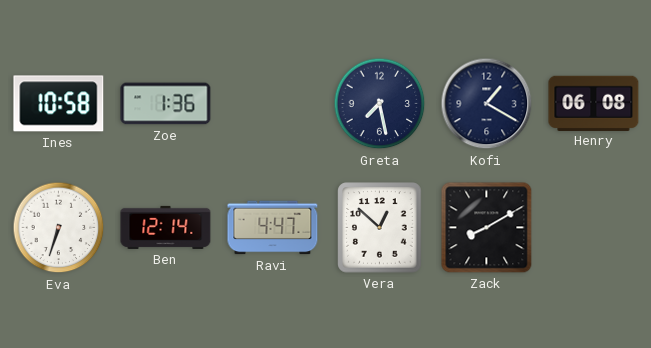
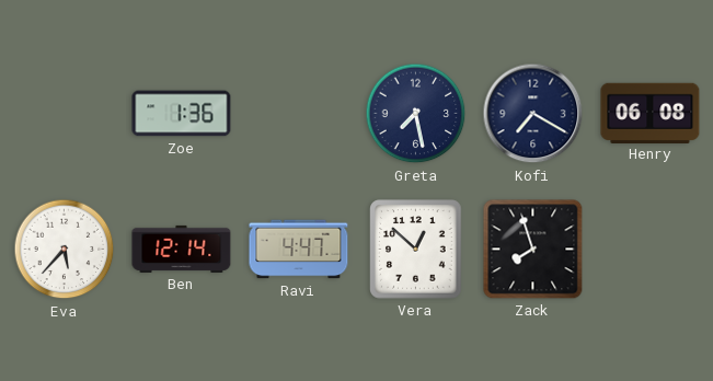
Ines: 10:58 -> none
Kofi: 1:20 -> 7:20
Eva: 6:33 -> 5:37
Zack: 8:10 -> 7:57
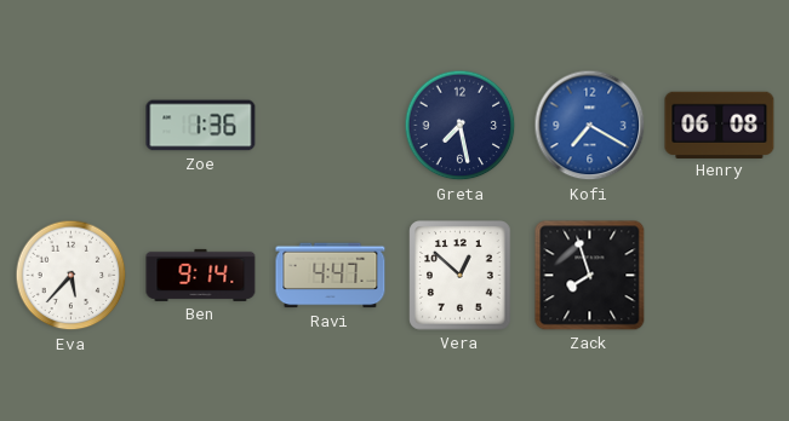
Kofi dial: navy -> blue
Ben: 12:14 -> 9:14
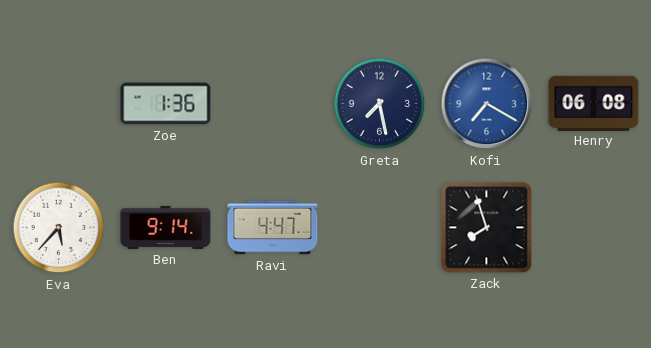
Vera: 12:52 -> none
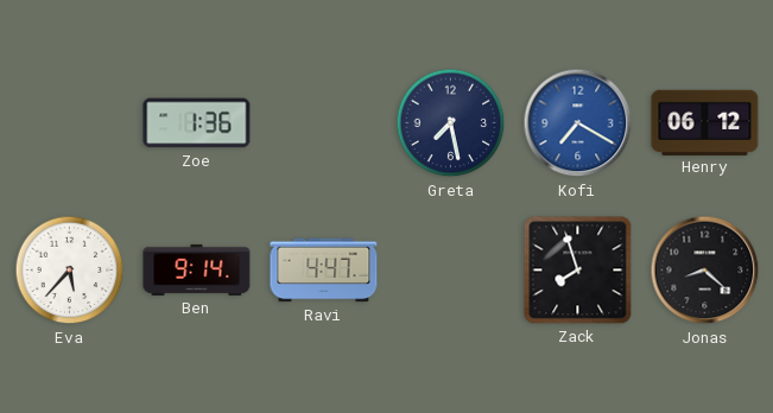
Henry: 06:08 -> 06:12
Jonas: none -> 8:22
